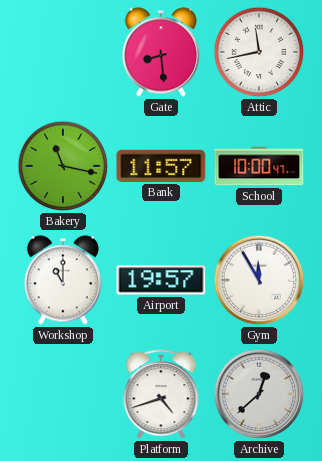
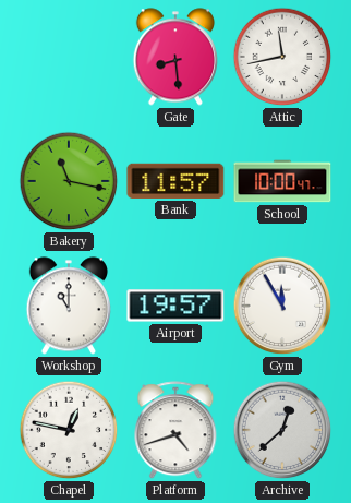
Chapel: none -> 12:47
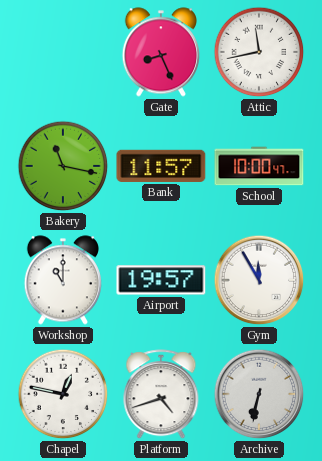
Gate: 8:29 -> 8:26
Archive: 12:38 -> 6:32
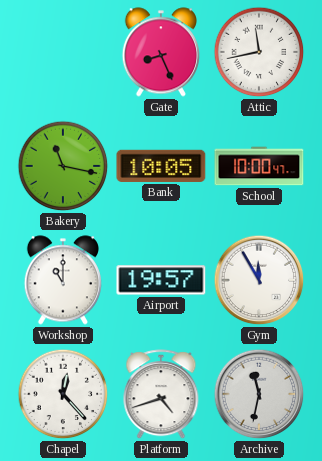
Bank: 11:57 -> 10:05
Chapel: 12:47 -> 12:23
Archive: 6:32 -> 11:32
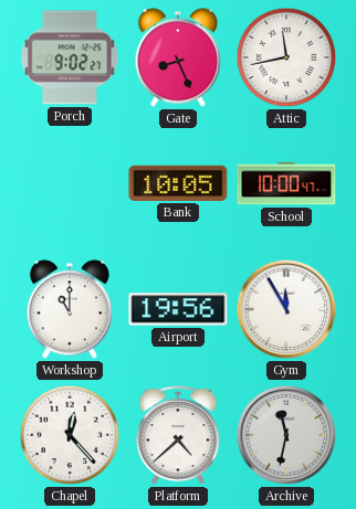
Porch: none -> 9:02
Bakery: 11:17 -> none
Airport: 19:57 -> 19:56
Platform: 4:42 -> 4:38
